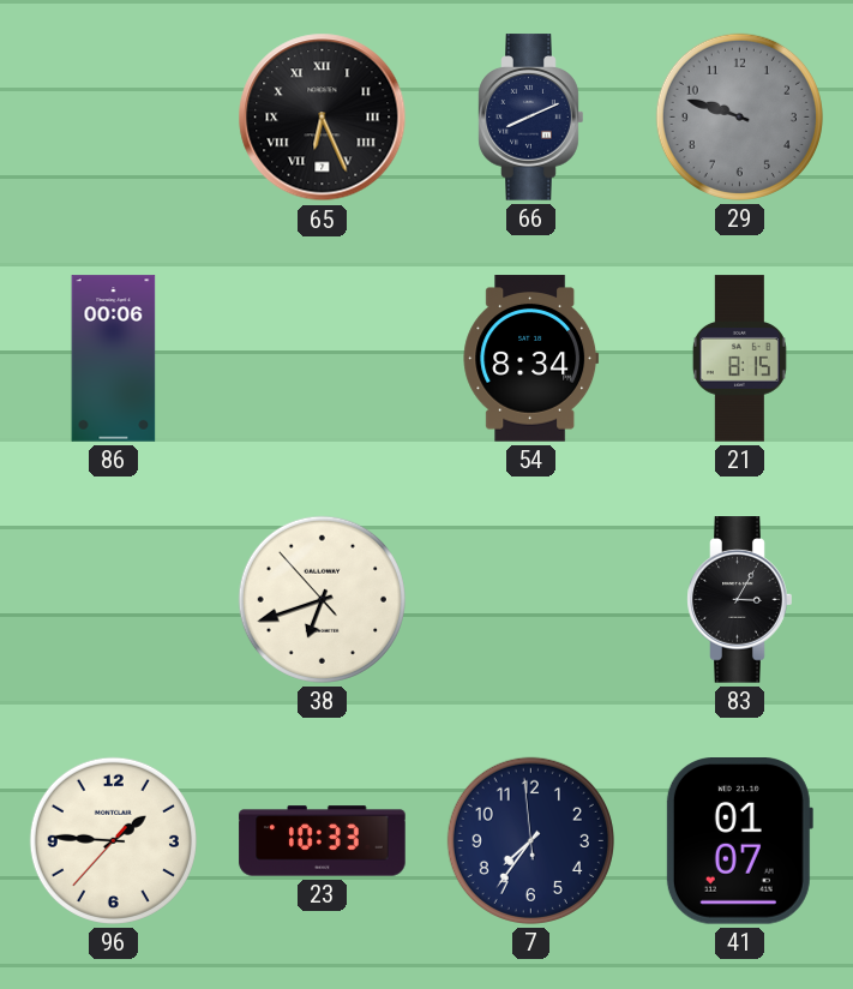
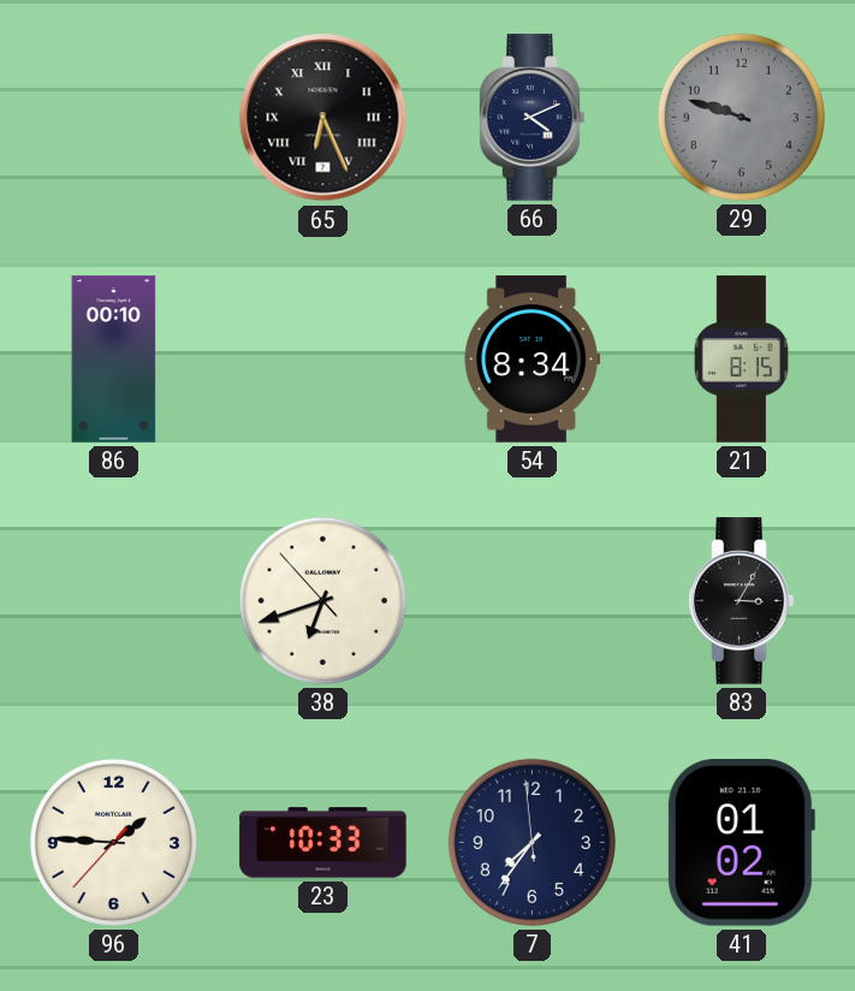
66: 8:11 -> 4:11
86: 00:06 -> 00:10
41: 01:07 -> 01:02
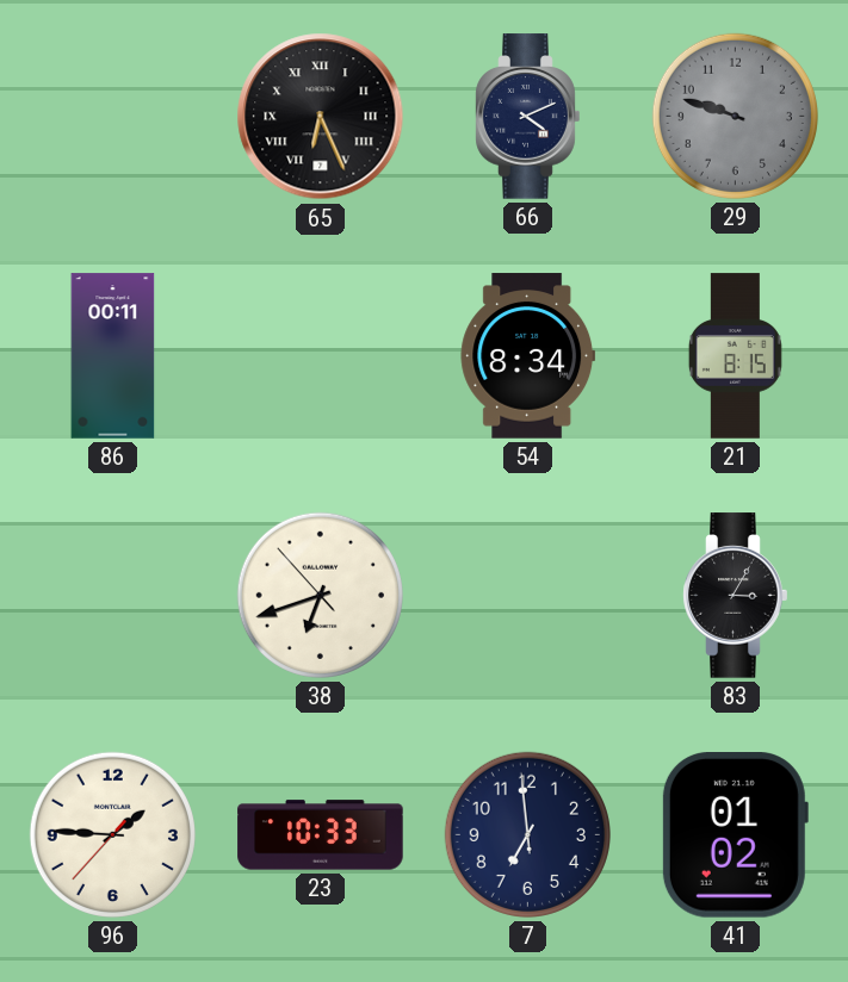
86: 00:10 -> 00:11
7: 7:35 -> 6:58
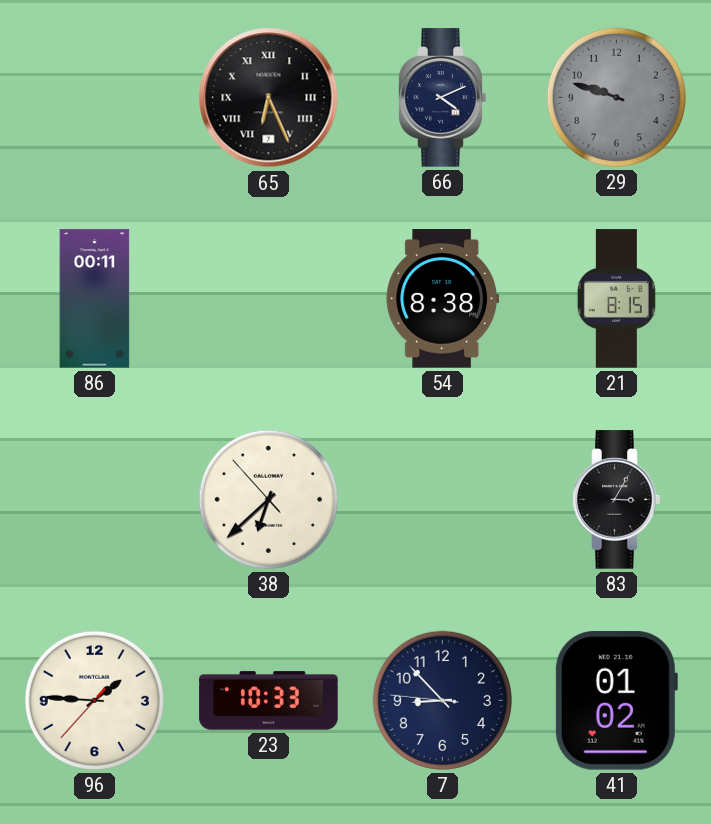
54: 8:34 -> 8:38
38: 6:41 -> 6:37
7: 6:58 -> 8:52
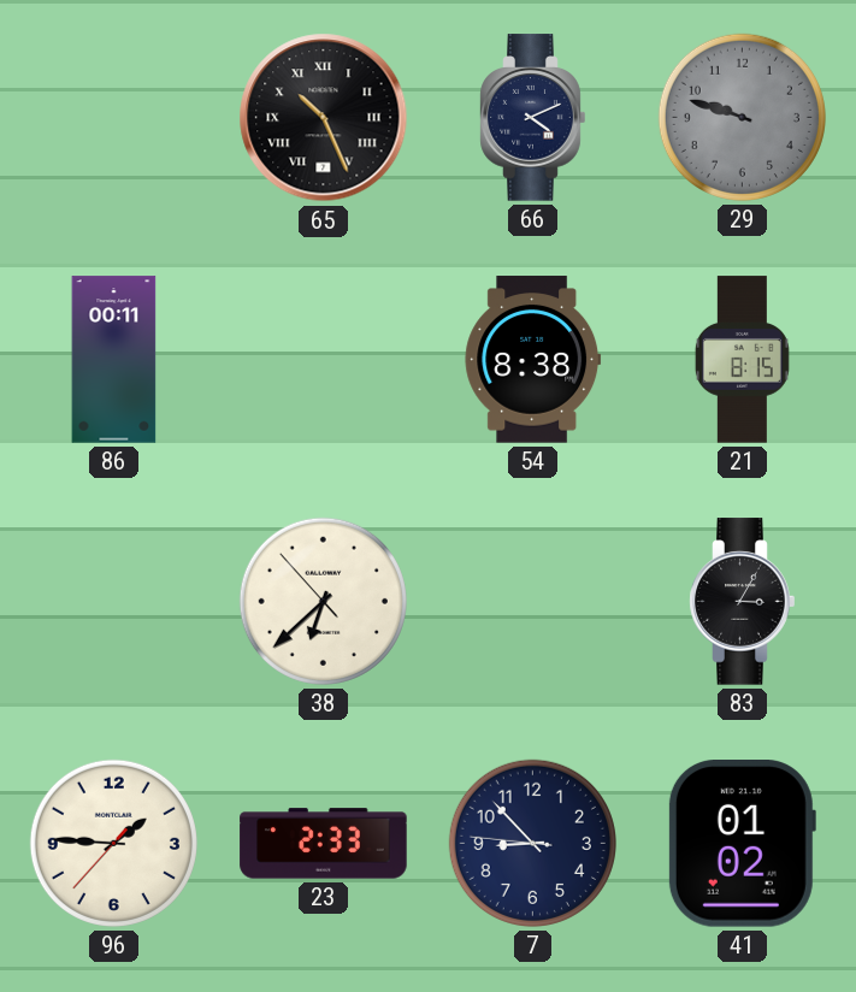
65: 6:26 -> 10:26
23: 10:33 -> 2:33
